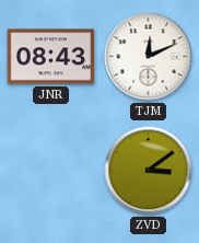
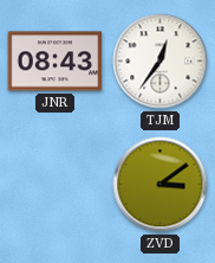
TJM: 12:11 -> 12:36
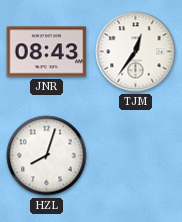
HZL: none -> 8:03
ZVD: 3:09 -> none
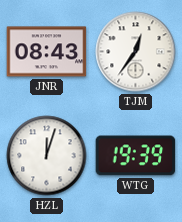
HZL: 8:03 -> 12:03
WTG: none -> 19:39
